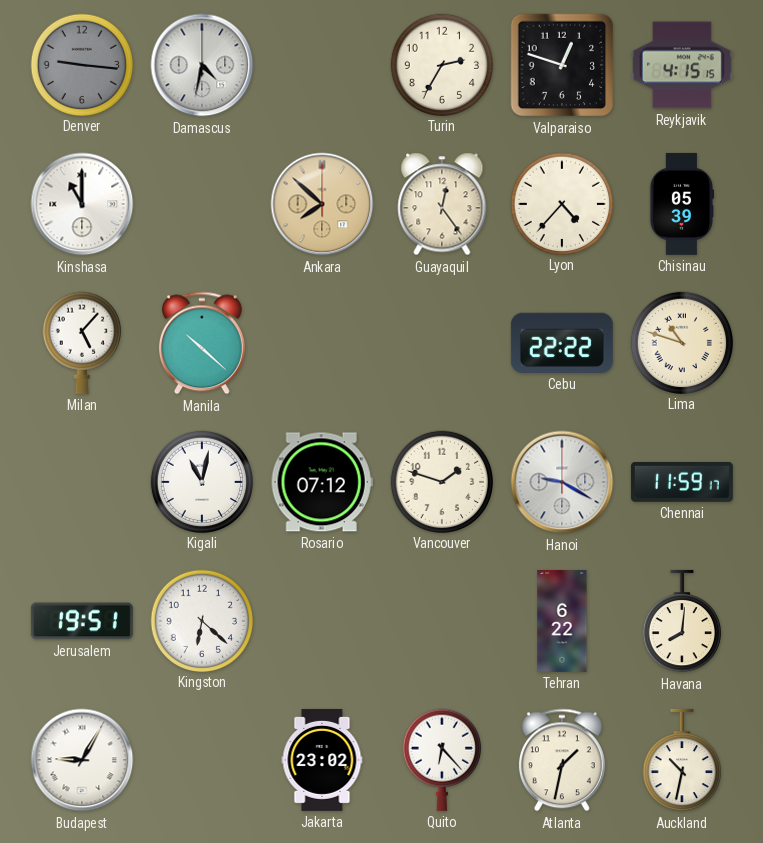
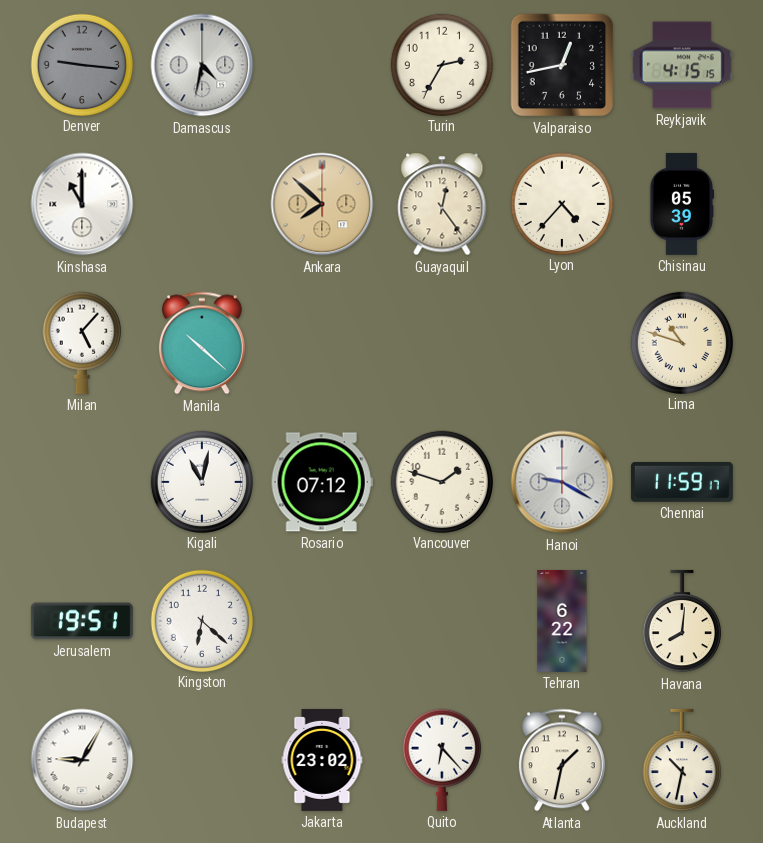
Valparaiso: 12:48 -> 12:43
Cebu: 22:22 -> none
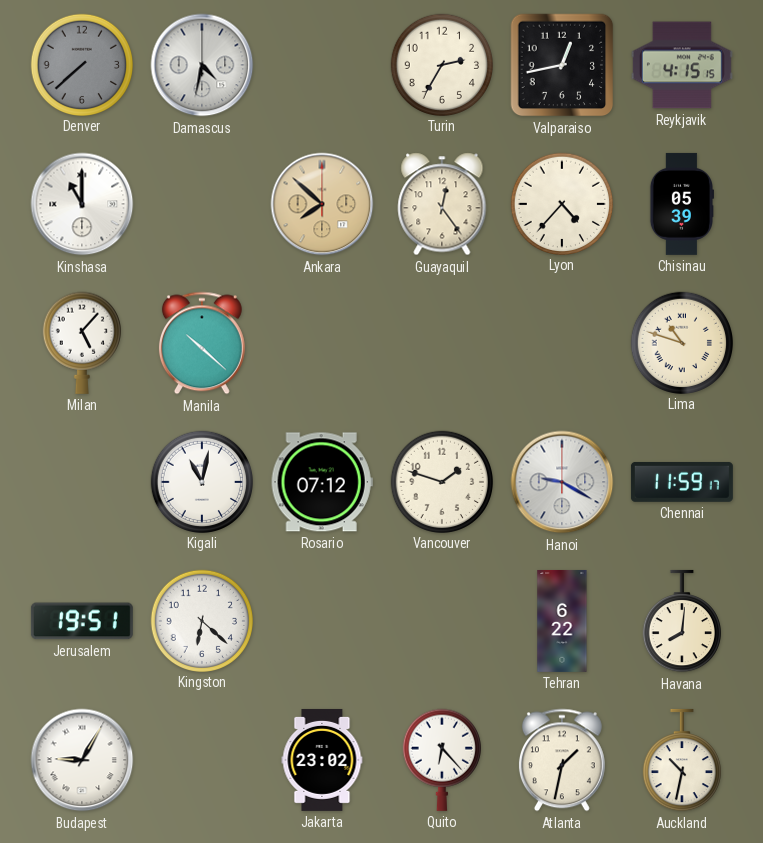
Denver: 9:16 -> 7:38
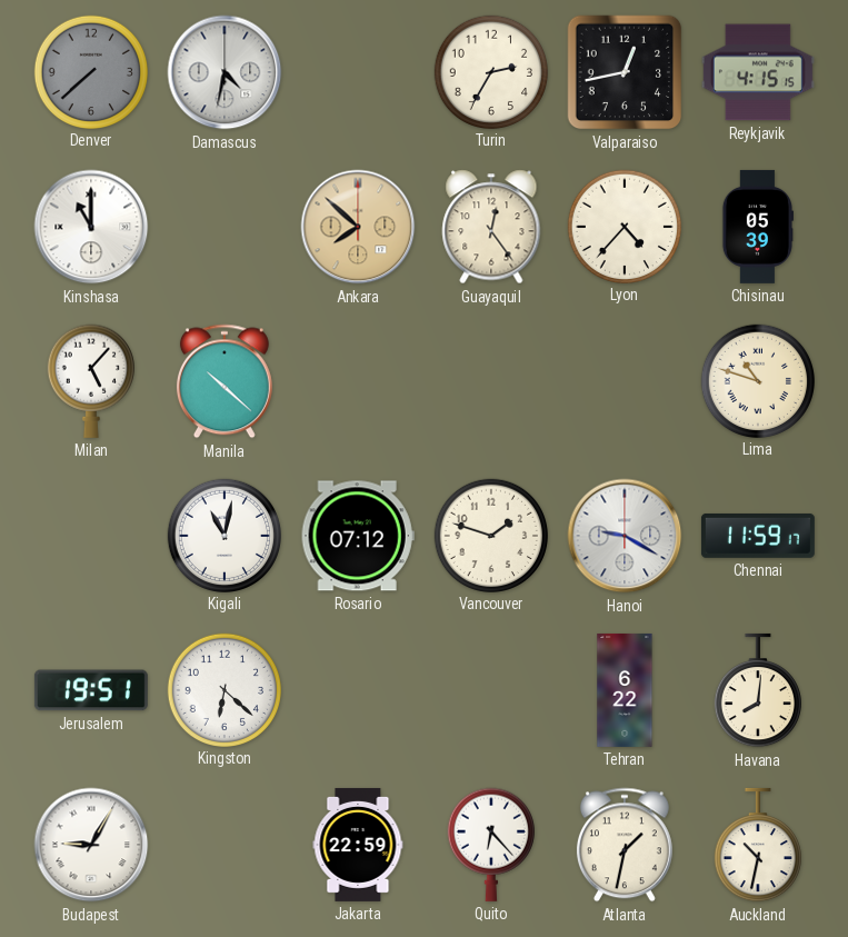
Jakarta: 23:02 -> 22:59
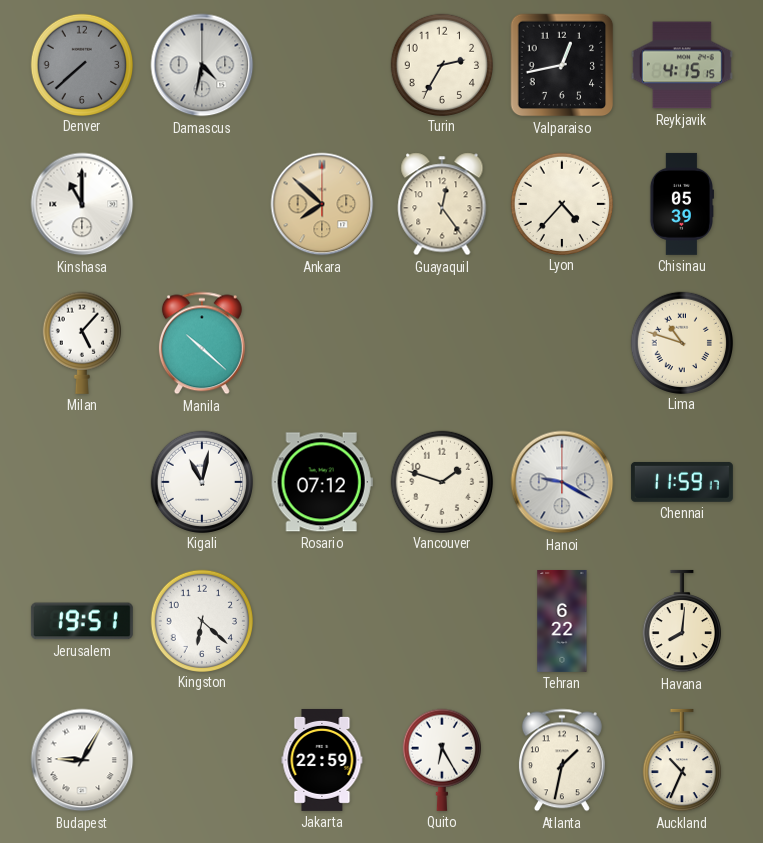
Quito: 6:23 -> 6:25
Auckland: 10:32 -> 10:34
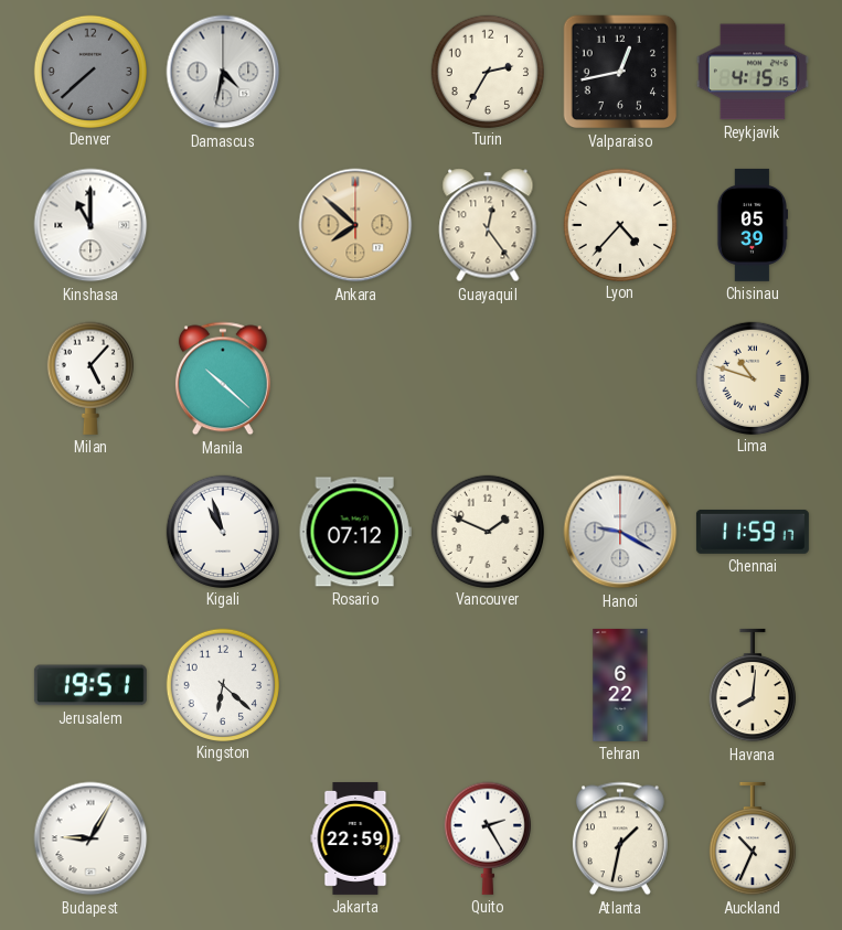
Kigali: 11:02 -> 10:57
Vancouver: 1:48 -> 1:49
Quito: 6:25 -> 2:25
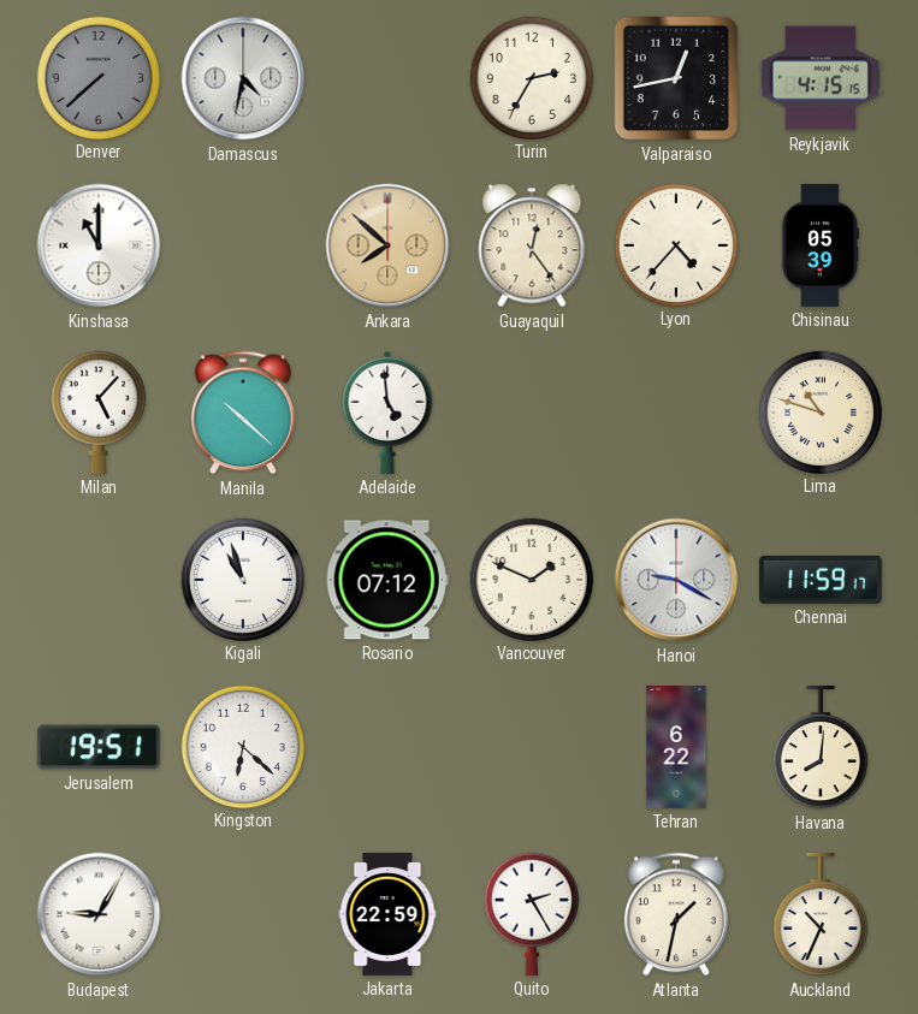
Adelaide: none -> 4:59
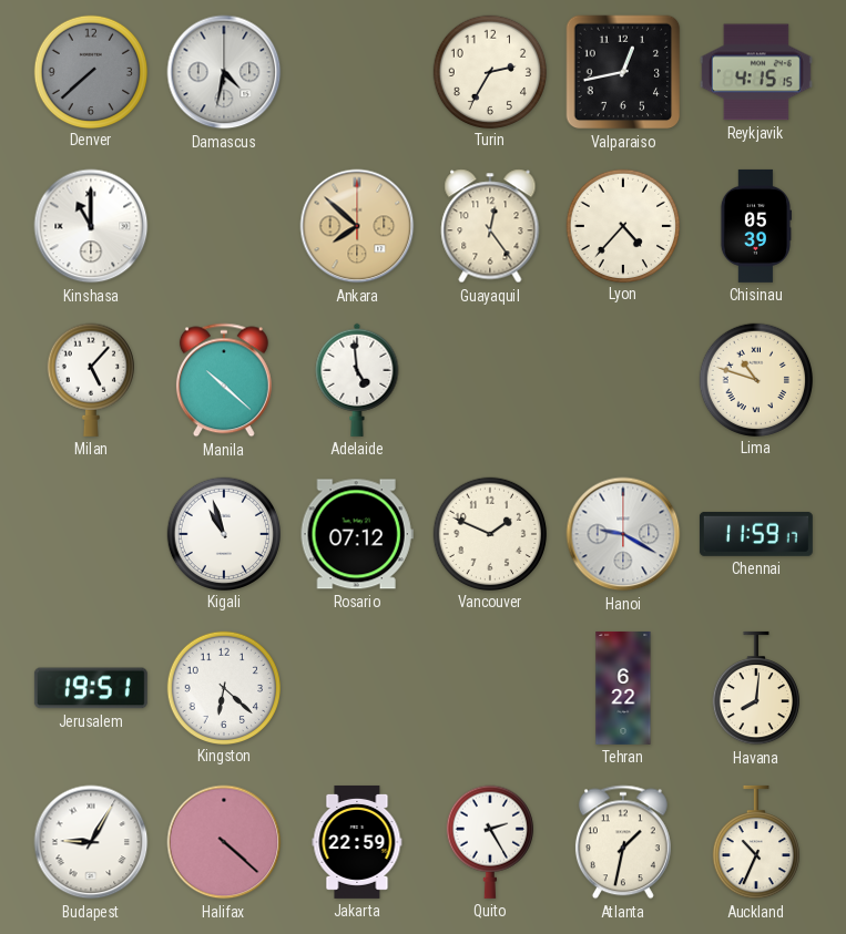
Halifax: none -> 4:22
